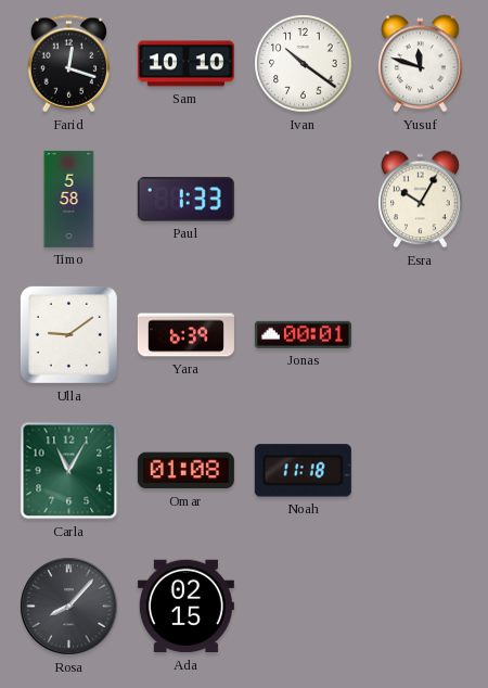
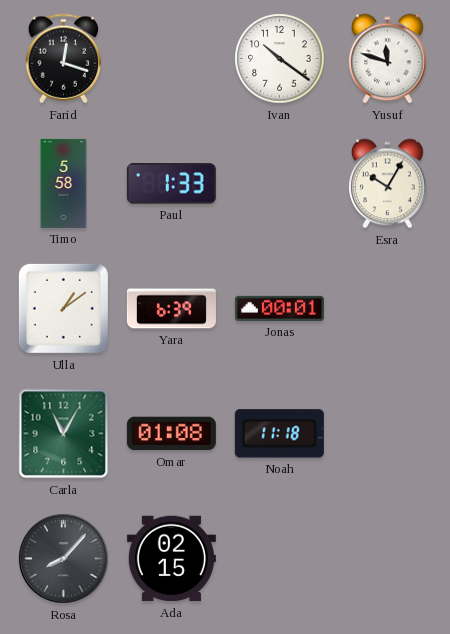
Sam: 10:10 -> none
Ulla: 9:09 -> 1:09
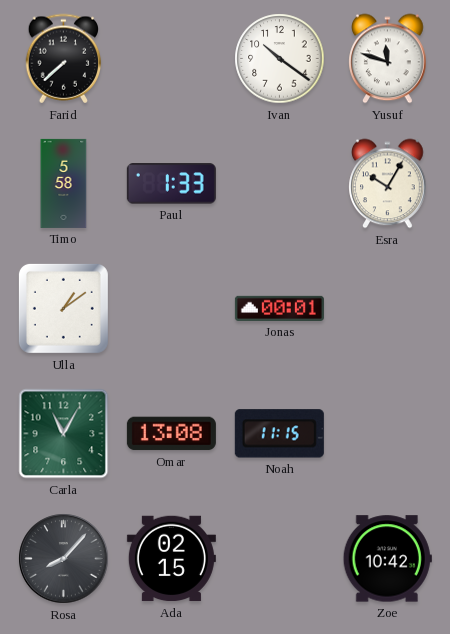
Farid: 12:18 -> 7:38
Yara: 6:39 -> none
Omar: 01:08 -> 13:08
Noah: 11:18 -> 11:15
Zoe: none -> 10:42
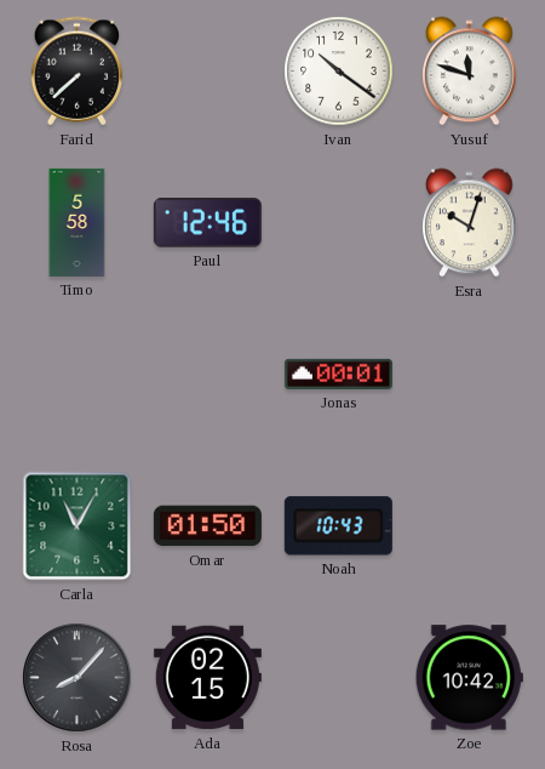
Paul: 1:33 -> 12:46
Esra: 10:05 -> 10:03
Ulla: 1:09 -> none
Omar: 13:08 -> 01:50
Noah: 11:15 -> 10:43
